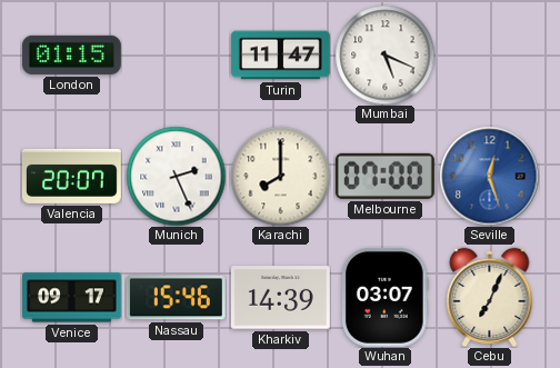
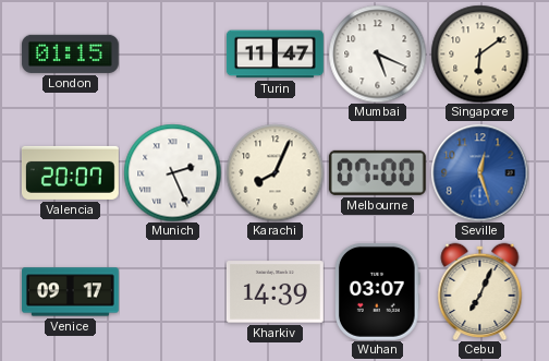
Singapore: none -> 6:09
Karachi: 8:00 -> 8:04
Nassau: 15:46 -> none
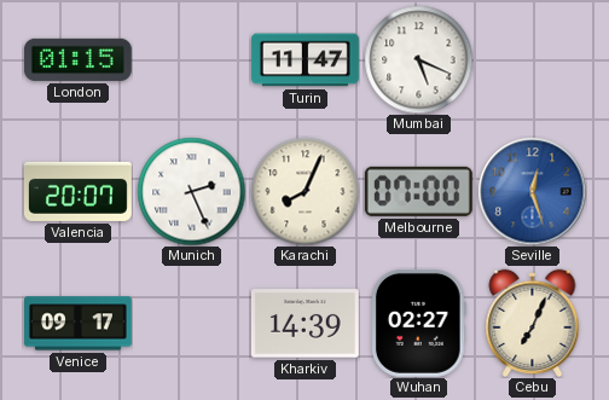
Singapore: 6:09 -> none
Wuhan: 03:07 -> 02:27
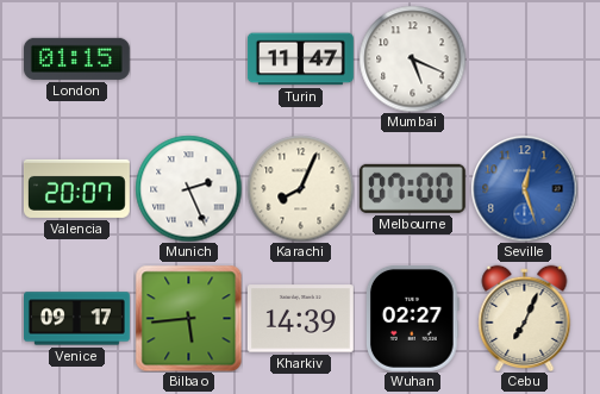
Bilbao: none -> 5:44
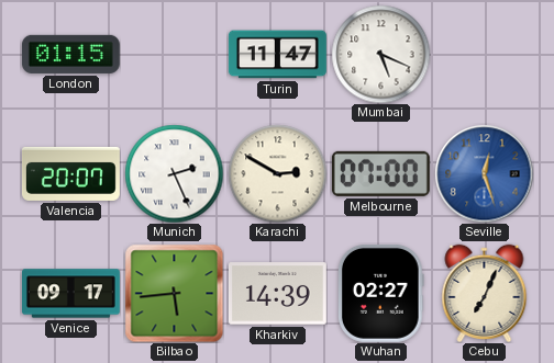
Karachi: 8:04 -> 2:50
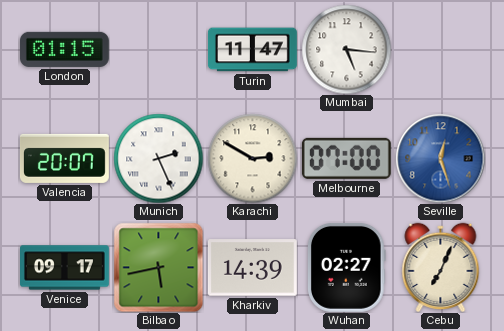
Mumbai: 5:19 -> 5:16
Bilbao: 5:44 -> 5:43
